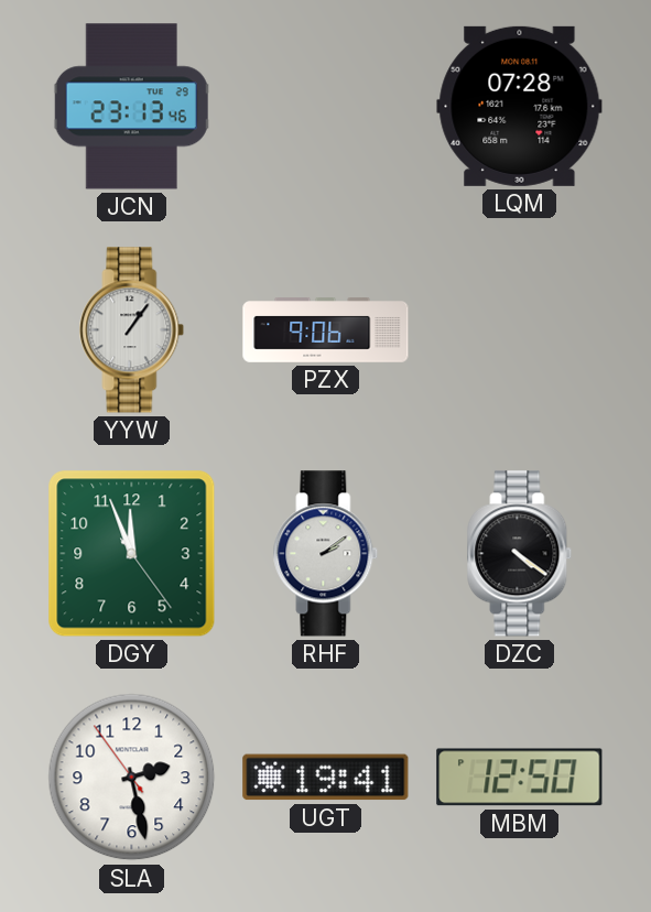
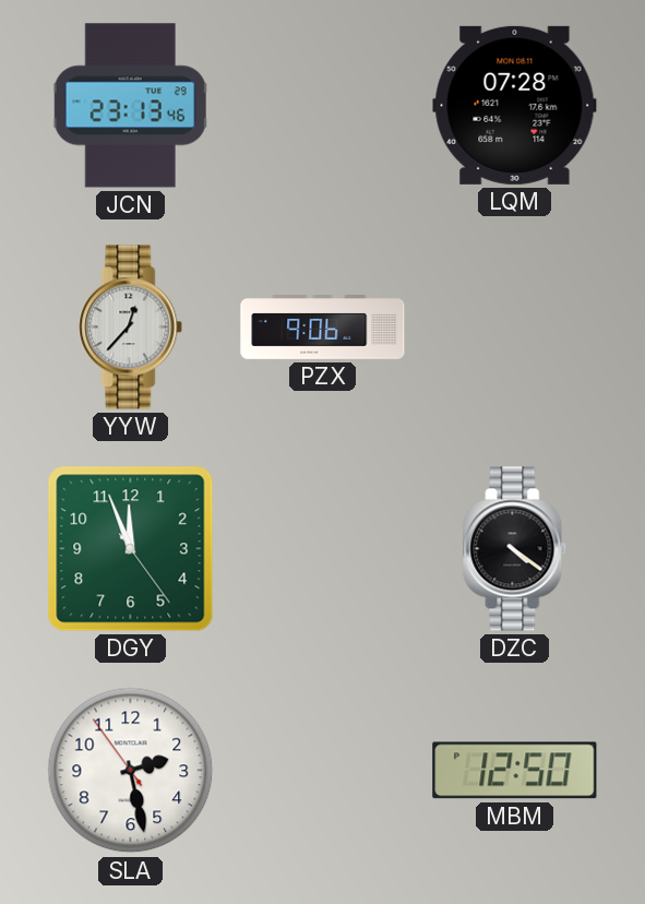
YYW: 1:06 -> 12:37
RHF: 2:09 -> none
UGT: 19:41 -> none
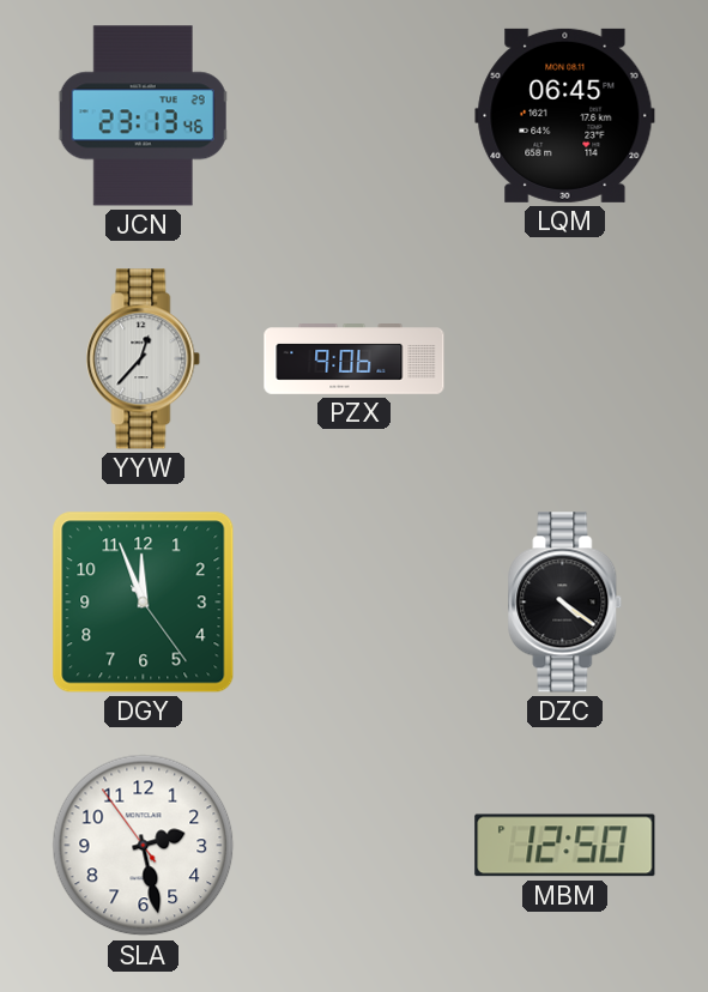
LQM: 07:28 -> 06:45
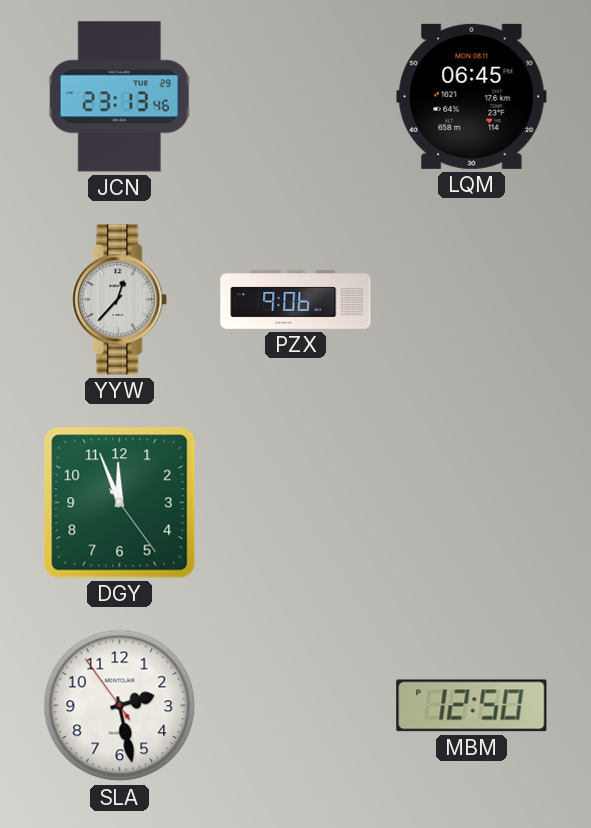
DZC: 4:21 -> none
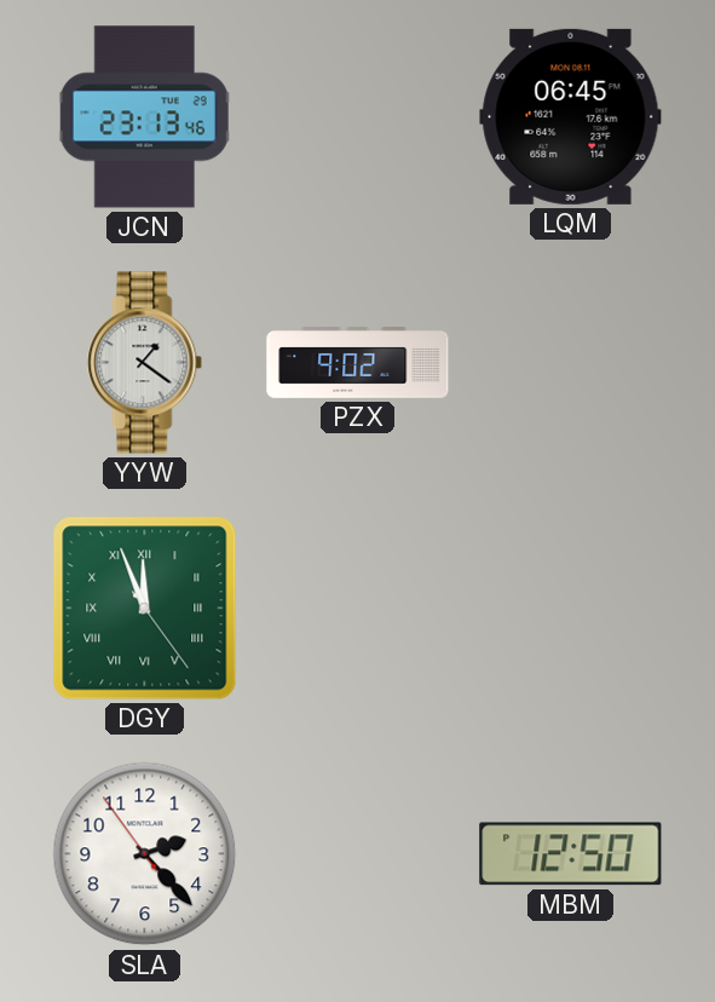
YYW: 12:37 -> 1:21
PZX: 9:06 -> 9:02
DGY numerals: Arabic -> Roman
SLA: 2:27 -> 2:22
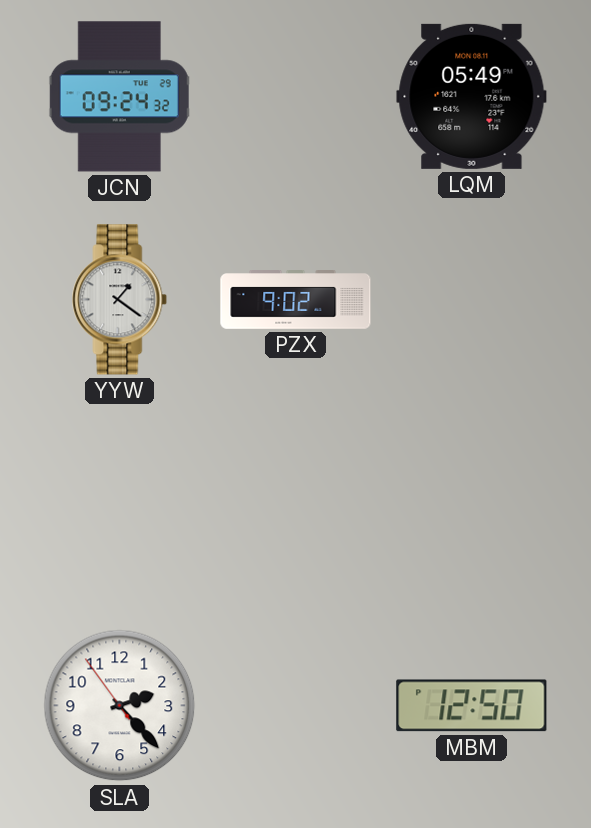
JCN: 23:13 -> 09:24
LQM: 06:45 -> 05:49
DGY: 11:56 -> none
